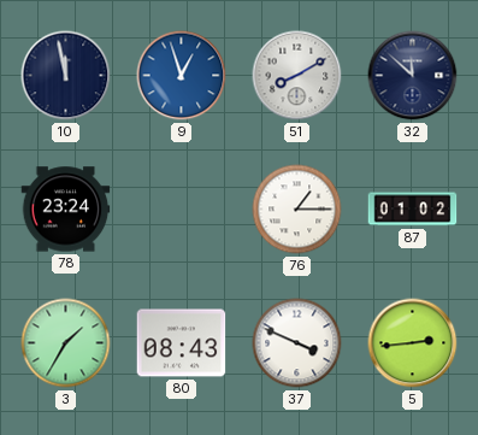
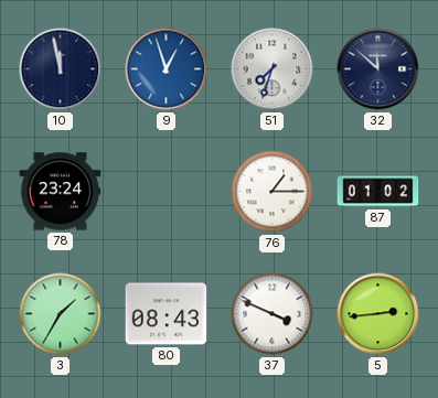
51: 8:10 -> 7:33
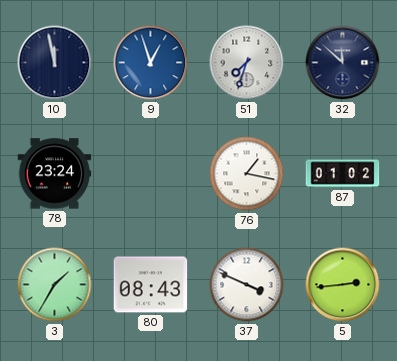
76: 1:15 -> 1:17
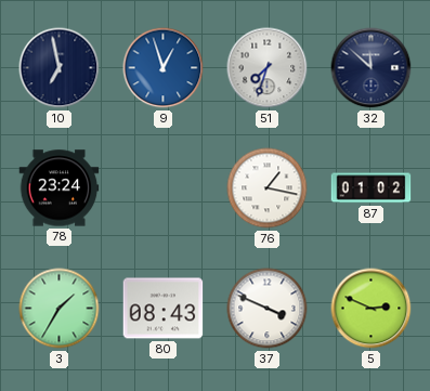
10: 11:58 -> 6:58
5: 2:44 -> 2:49
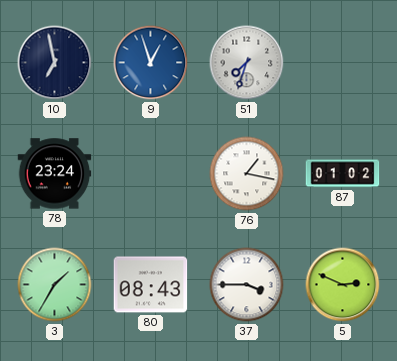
32: 11:52 -> none
37: 3:49 -> 3:45
